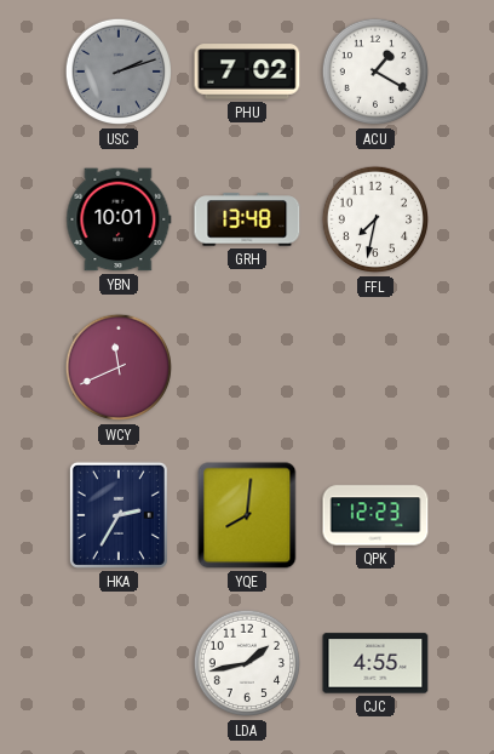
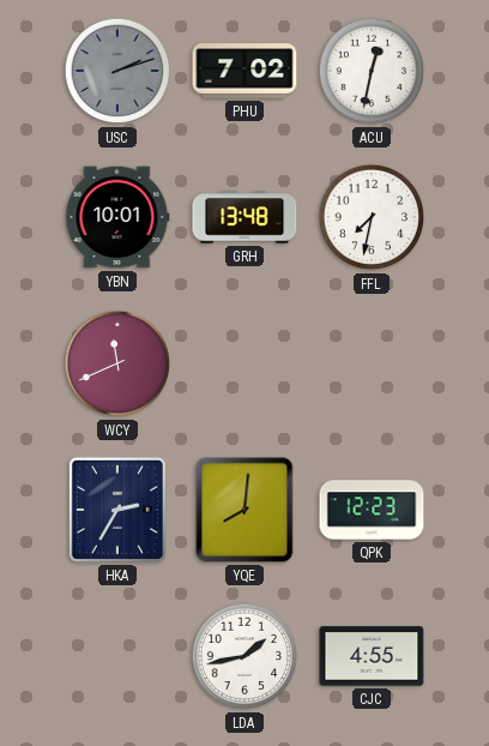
ACU: 1:20 -> 12:32
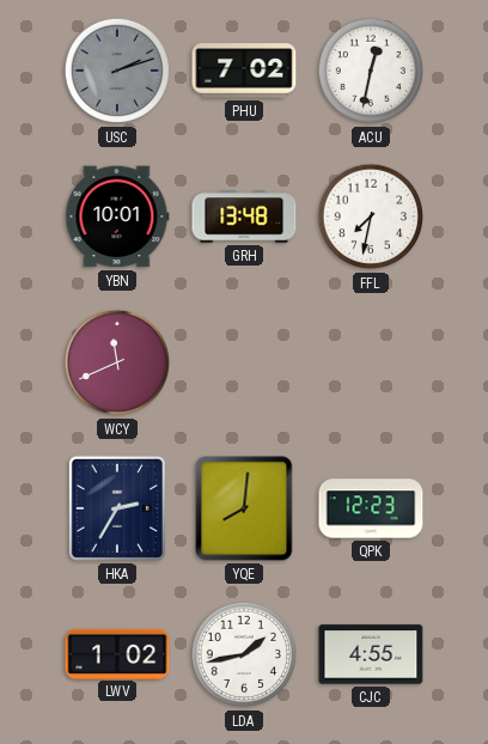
LWV: none -> 1:02
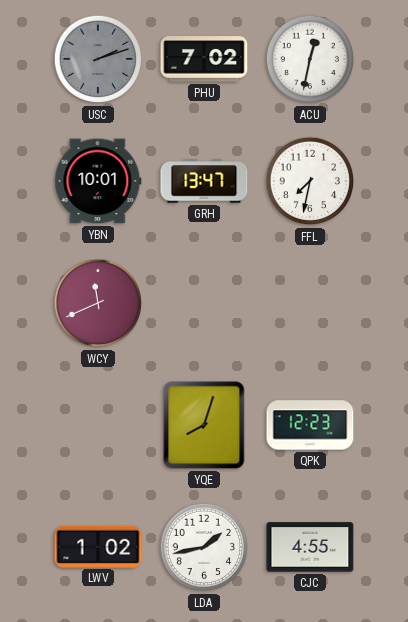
GRH: 13:48 -> 13:47
HKA: 2:35 -> none
YQE: 8:01 -> 8:03
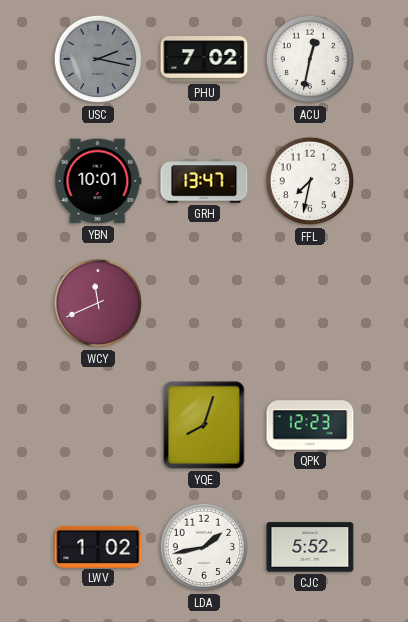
USC: 2:12 -> 2:17
CJC: 4:55 -> 5:52
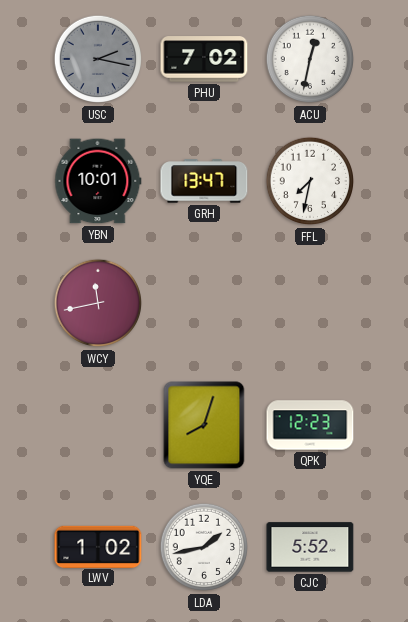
WCY: 11:41 -> 11:43
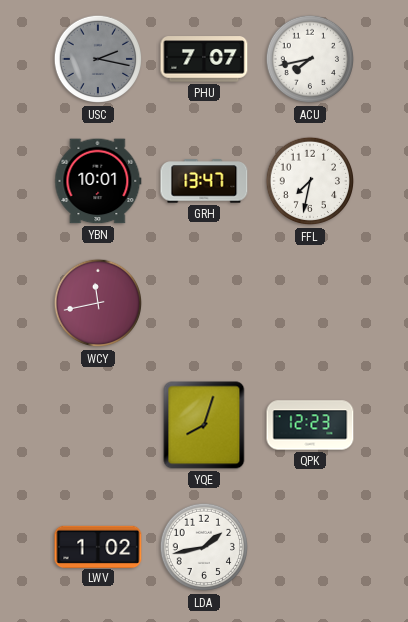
PHU: 7:02 -> 7:07
ACU: 12:32 -> 7:43
CJC: 5:52 -> none
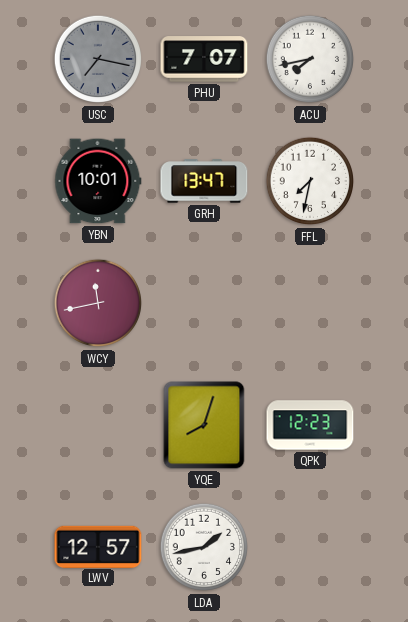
USC: 2:17 -> 7:17
LWV: 1:02 -> 12:57
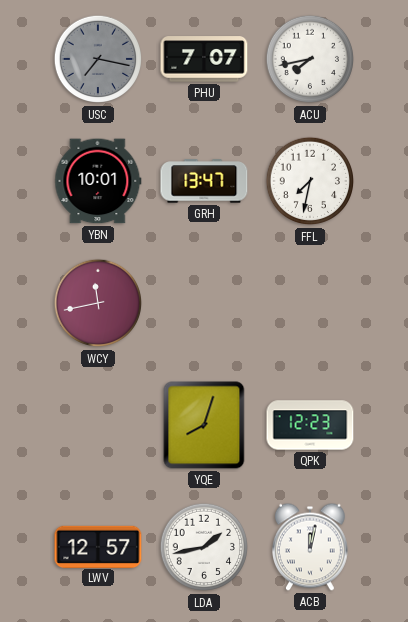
ACB: none -> 12:02
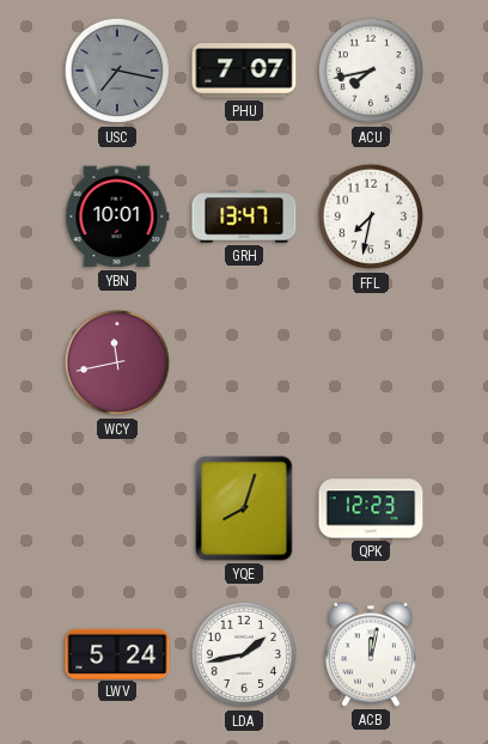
LWV: 12:57 -> 5:24
